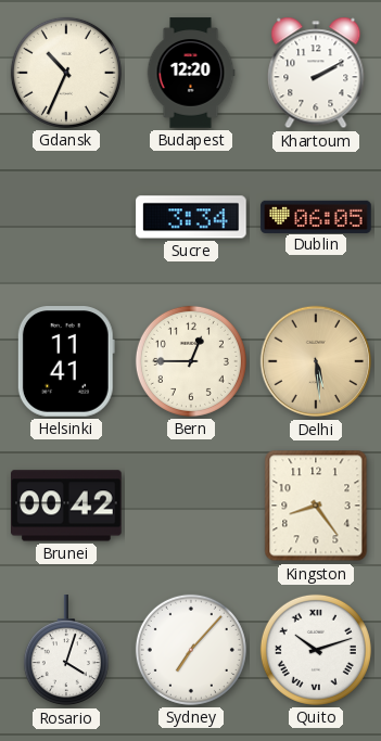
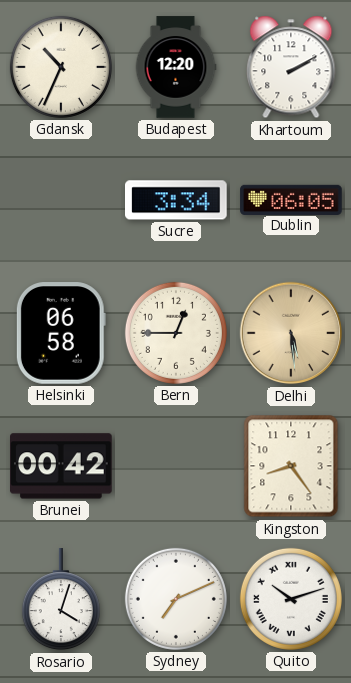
Helsinki: 11:41 -> 06:58
Sydney: 7:07 -> 7:11
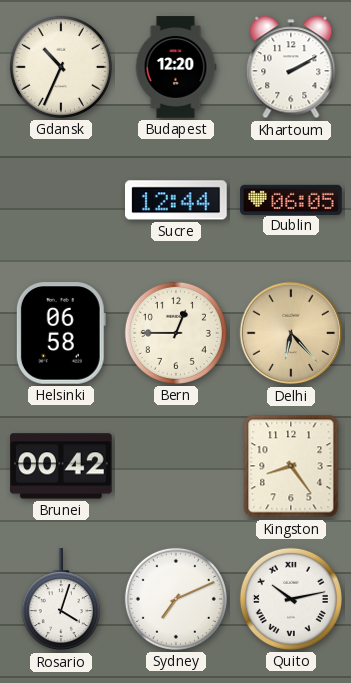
Sucre: 3:34 -> 12:44
Delhi: 5:29 -> 6:23
Quito: 10:12 -> 10:13
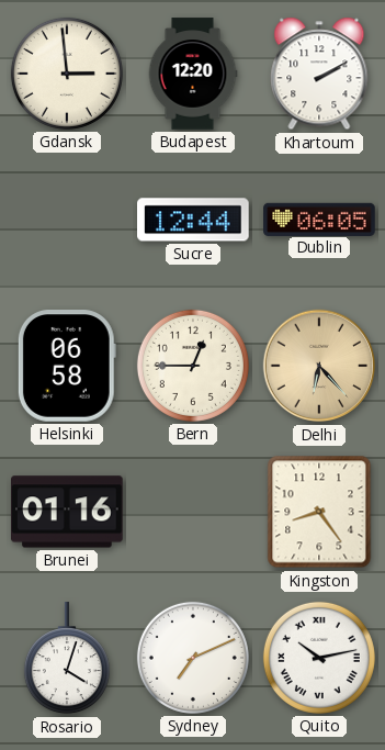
Gdansk: 10:34 -> 2:59
Brunei: 00:42 -> 01:16
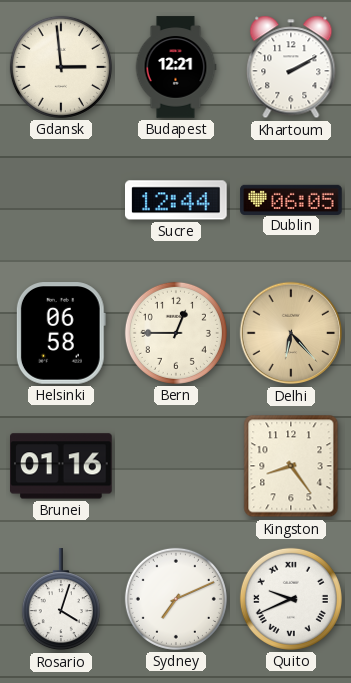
Budapest: 12:20 -> 12:21
Quito: 10:13 -> 9:41
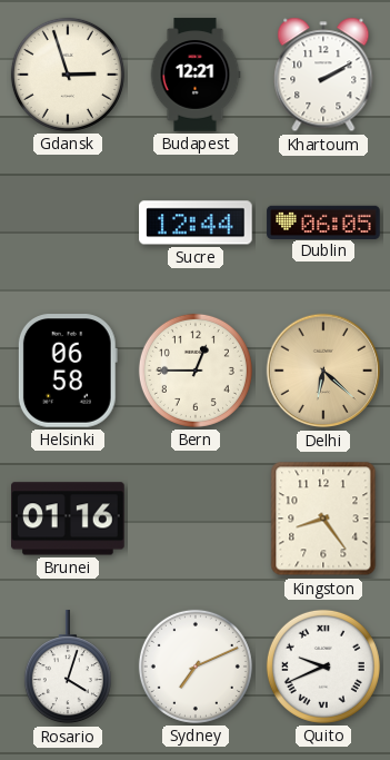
Gdansk: 2:59 -> 2:57
Delhi: 6:23 -> 6:22
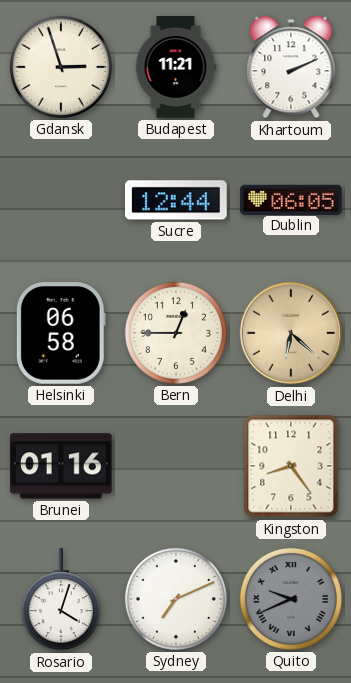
Budapest: 12:21 -> 11:21
Khartoum: 2:10 -> 2:11
Quito dial: white -> grey
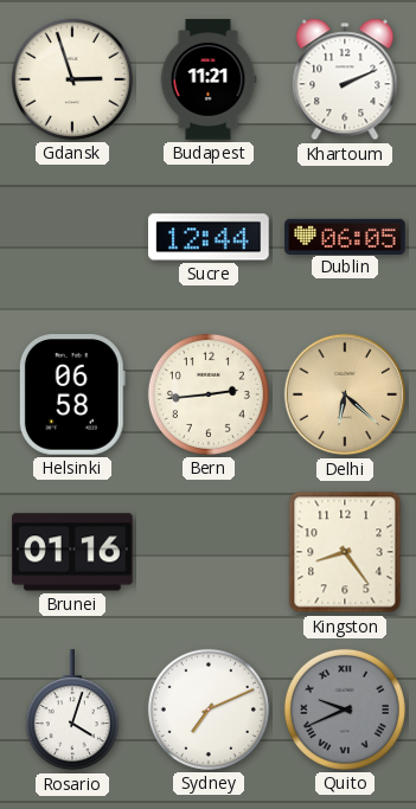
Bern: 12:45 -> 2:44
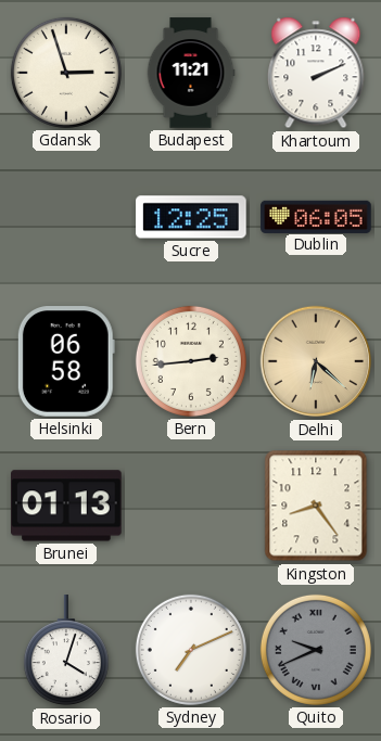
Sucre: 12:44 -> 12:25
Brunei: 01:16 -> 01:13
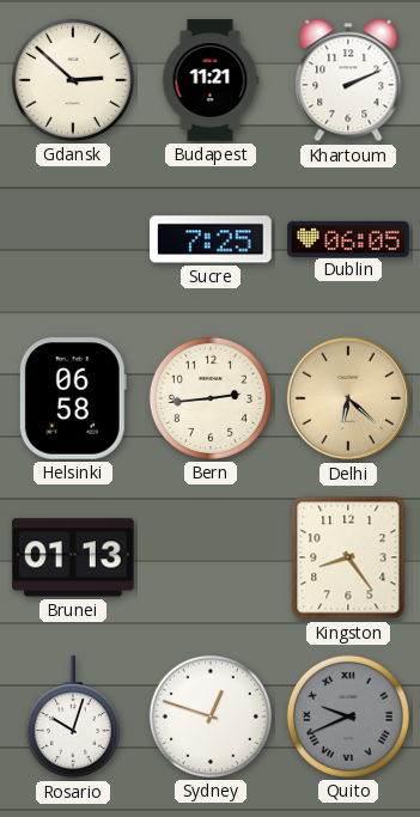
Gdansk: 2:57 -> 2:52
Sucre: 12:25 -> 7:25
Rosario: 4:03 -> 10:03
Sydney: 7:11 -> 12:48
